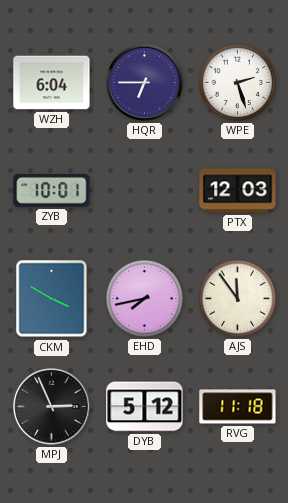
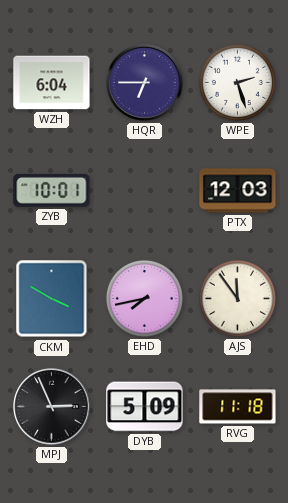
DYB: 5:12 -> 5:09
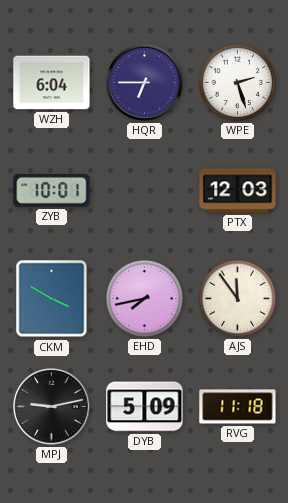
MPJ: 2:56 -> 9:13
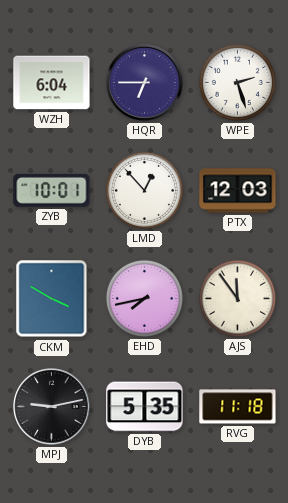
LMD: none -> 12:53
DYB: 5:09 -> 5:35
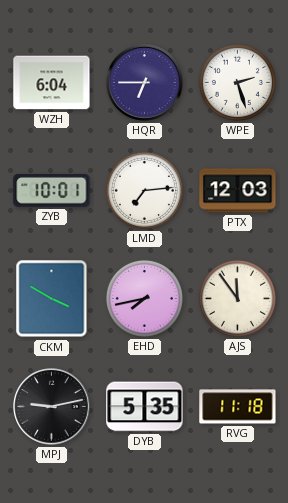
LMD: 12:53 -> 7:14
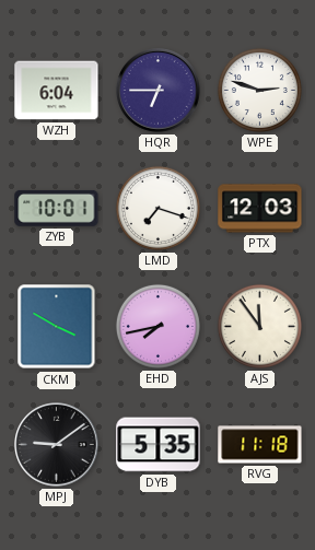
WPE: 2:27 -> 2:48
LMD: 7:14 -> 7:18
MPJ: 9:13 -> 9:09
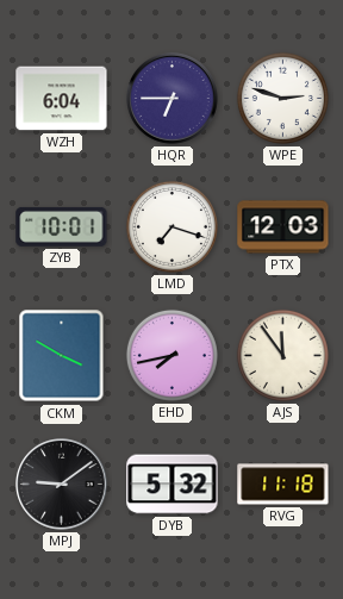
DYB: 5:35 -> 5:32
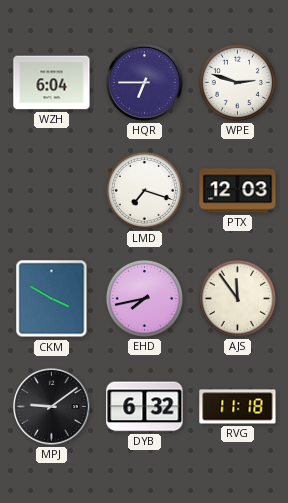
ZYB: 10:01 -> none
DYB: 5:32 -> 6:32
